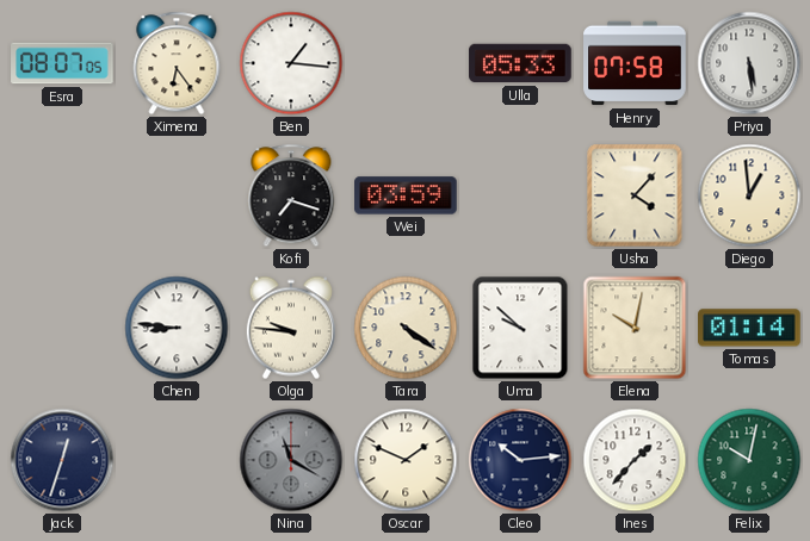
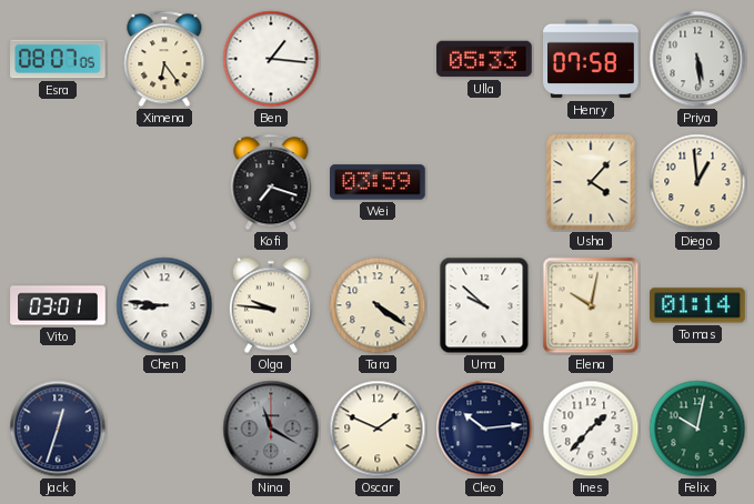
Vito: none -> 03:01
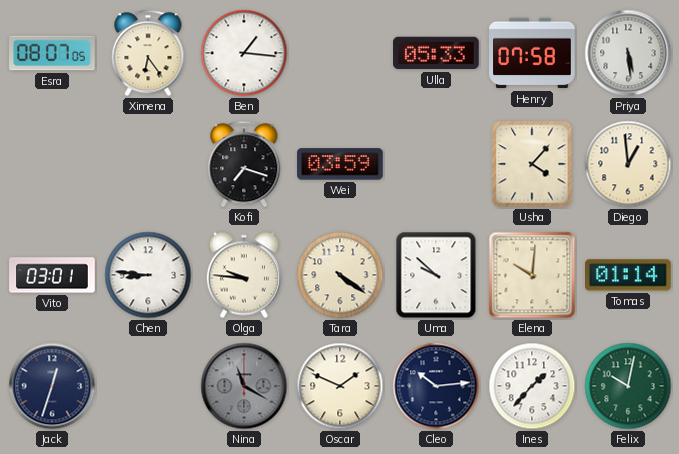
Elena: 10:02 -> 10:01
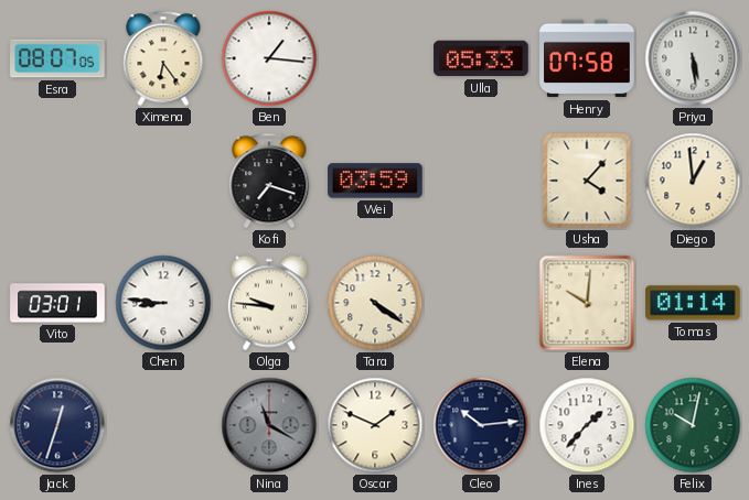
Uma: 9:52 -> none
